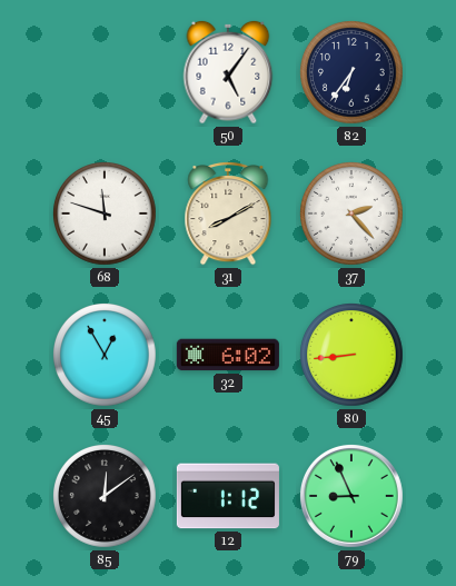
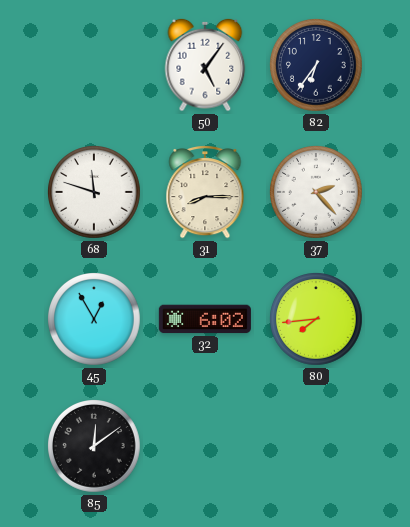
31: 8:10 -> 8:15
80: 8:44 -> 7:44
12: 1:12 -> none
79: 8:56 -> none
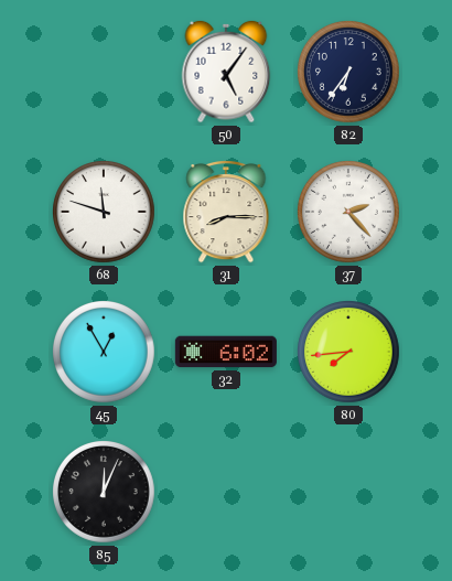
85: 12:09 -> 12:04
